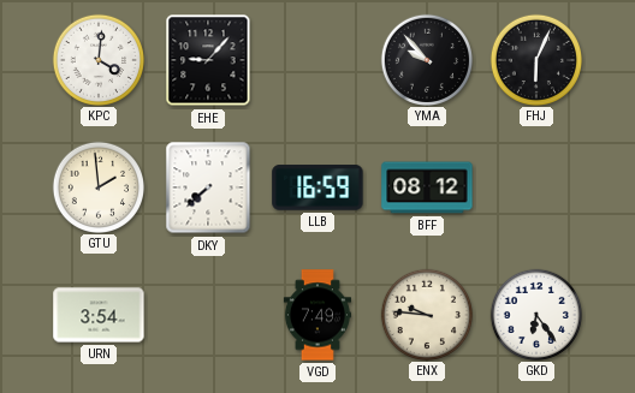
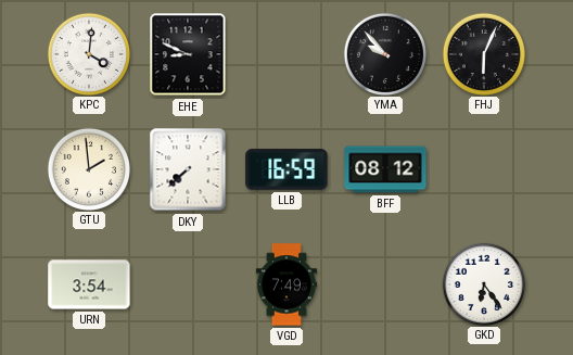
EHE: 9:07 -> 8:49
ENX: 9:46 -> none
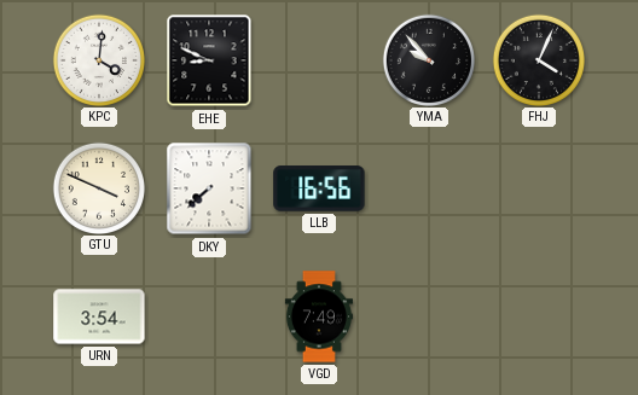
FHJ: 6:04 -> 4:04
GTU: 1:59 -> 3:49
LLB: 16:59 -> 16:56
BFF: 08:12 -> none
GKD: 6:24 -> none
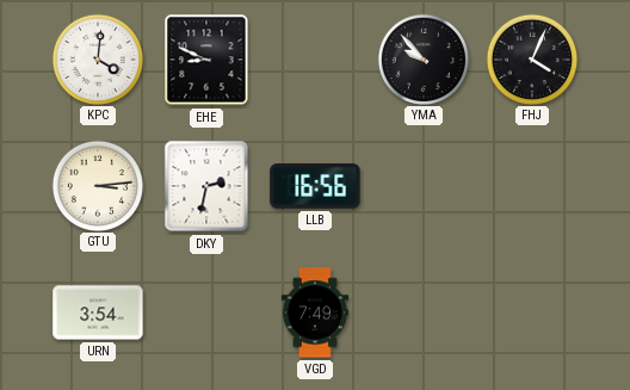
GTU: 3:49 -> 3:14
DKY: 7:38 -> 2:32
